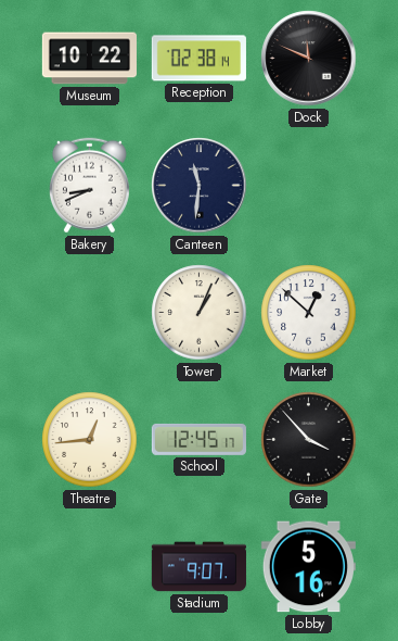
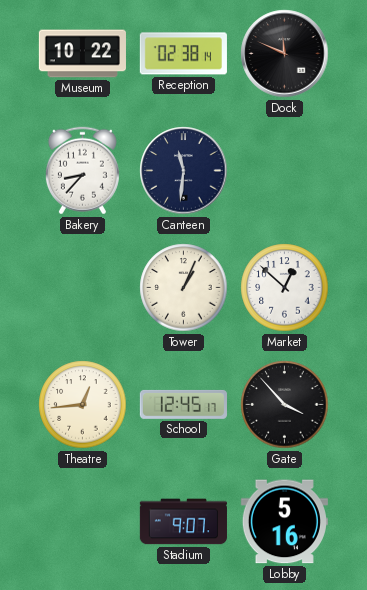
Bakery: 8:41 -> 8:37
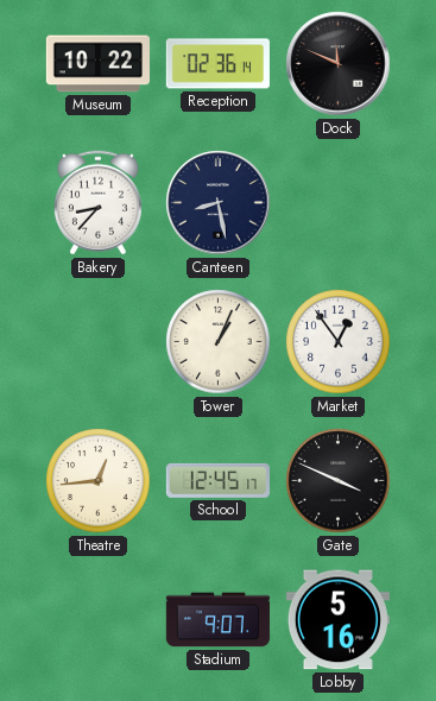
Reception: 02:38 -> 02:36
Canteen: 11:31 -> 8:28
Market: 12:52 -> 12:54
Gate: 3:53 -> 3:49
